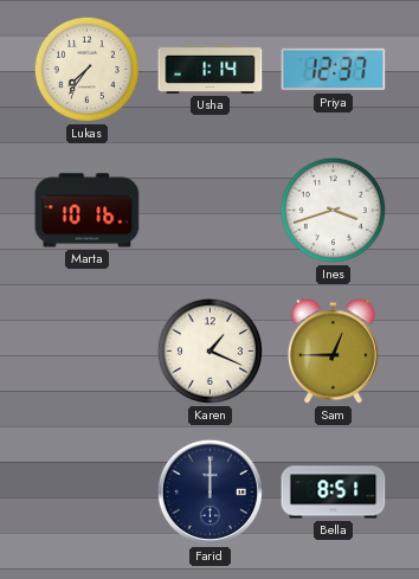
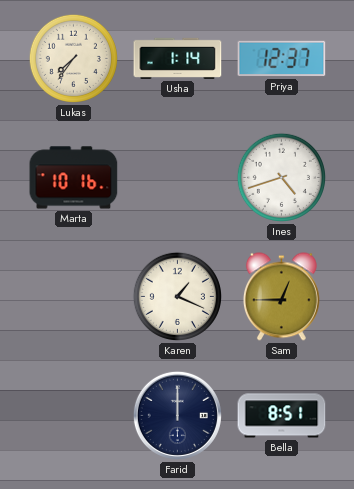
Ines: 3:42 -> 4:42
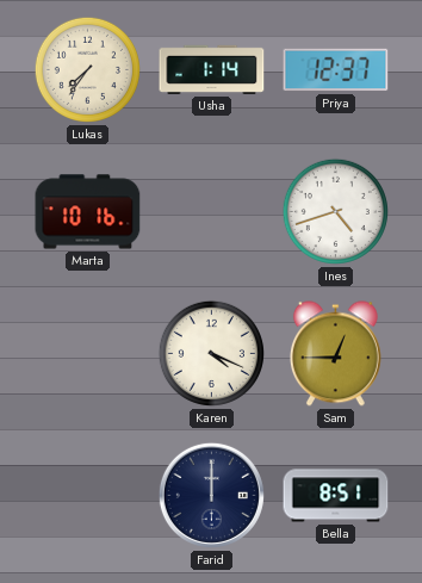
Karen: 1:19 -> 4:19
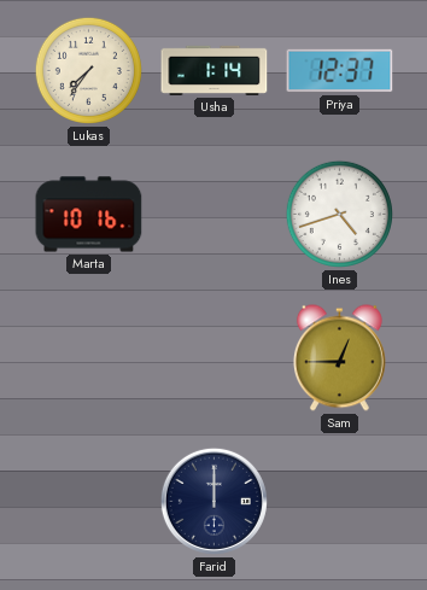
Karen: 4:19 -> none
Bella: 8:51 -> none
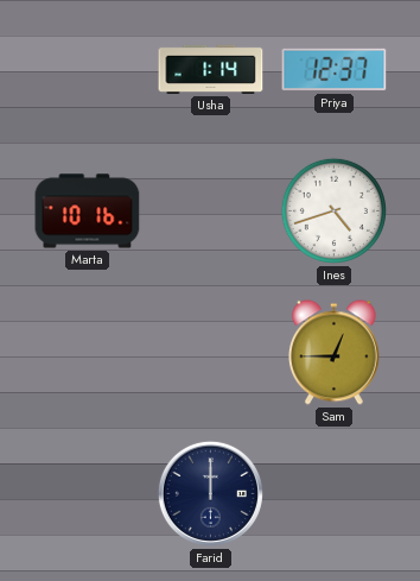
Lukas: 7:36 -> none
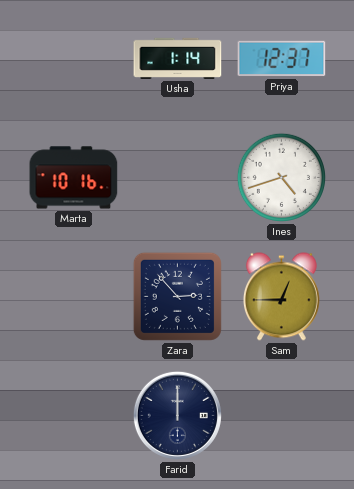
Zara: none -> 2:53
